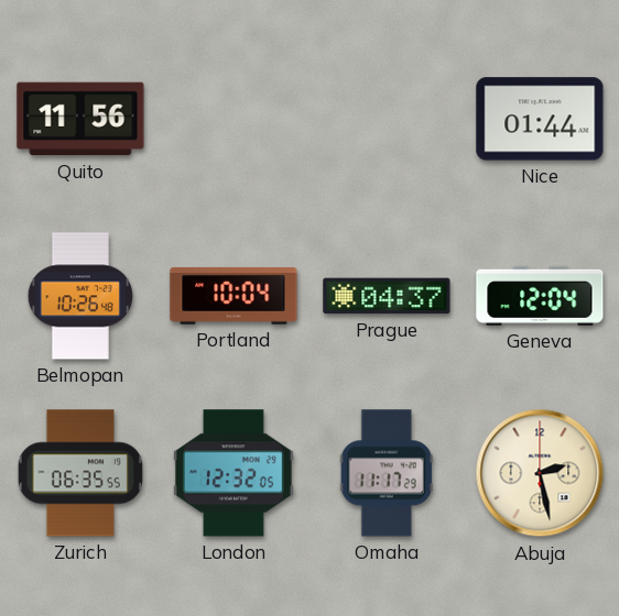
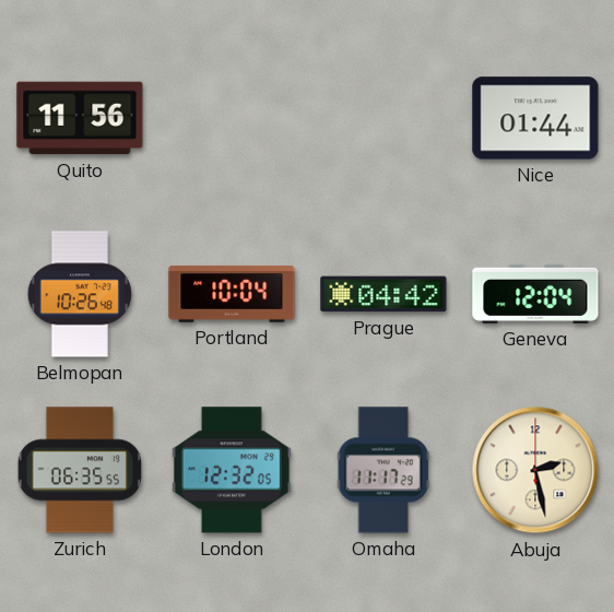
Prague: 04:37 -> 04:42
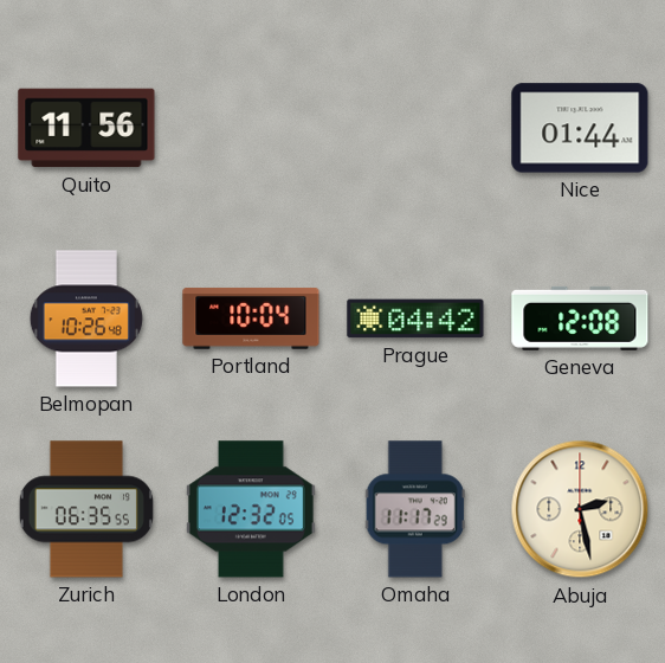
Geneva: 12:04 -> 12:08
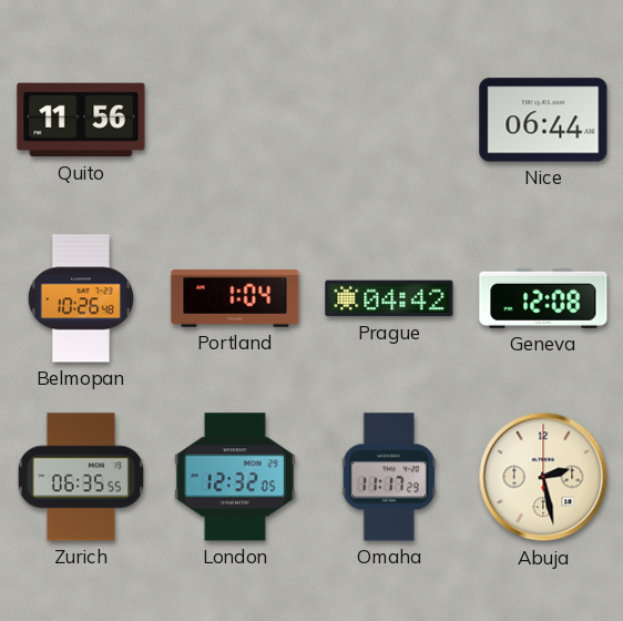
Nice: 01:44 -> 06:44
Portland: 10:04 -> 1:04
